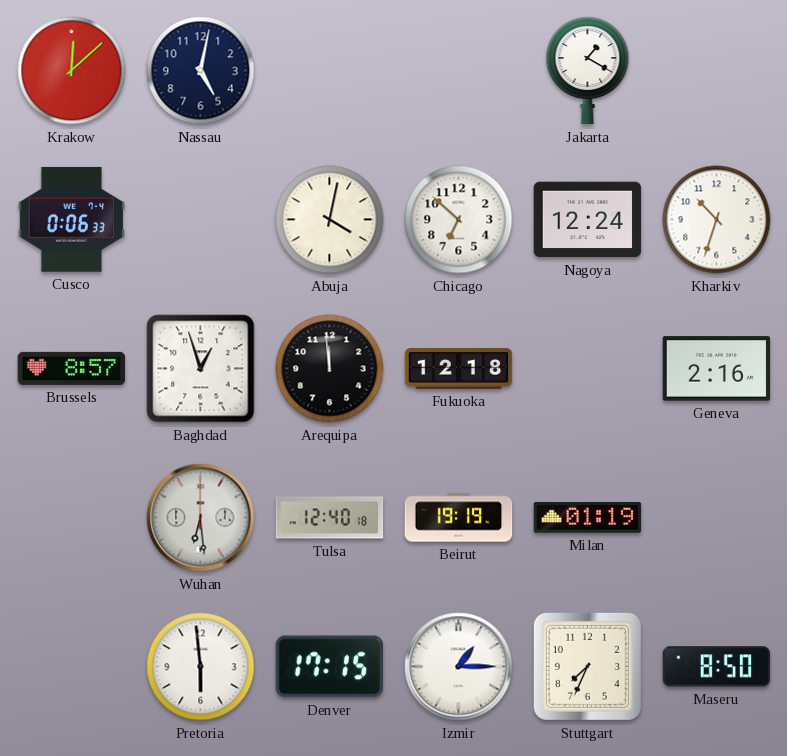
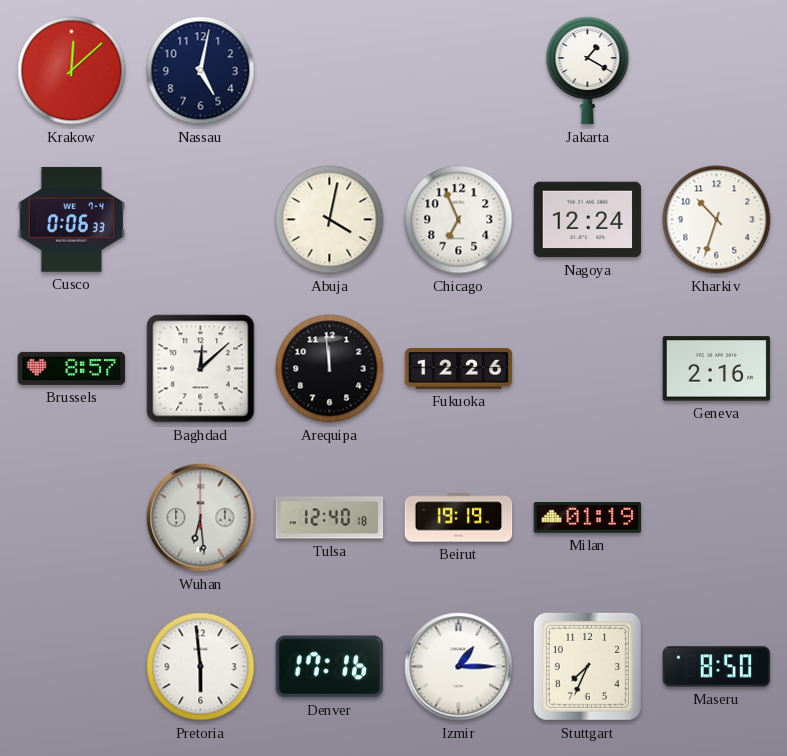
Chicago: 6:52 -> 6:56
Baghdad: 12:57 -> 12:08
Fukuoka: 12:18 -> 12:26
Denver: 17:15 -> 17:16
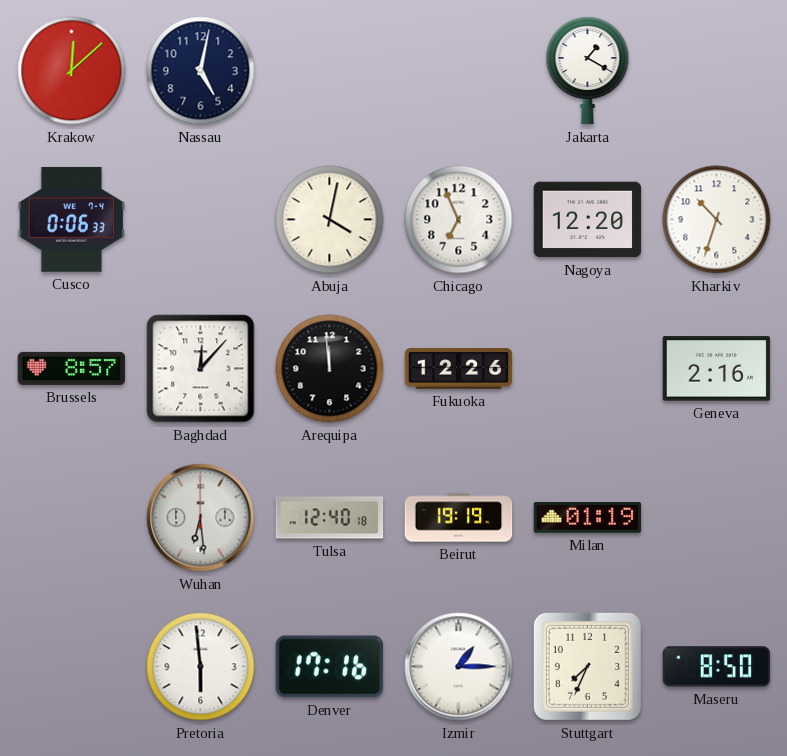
Nagoya: 12:24 -> 12:20
Baghdad: 12:08 -> 12:07
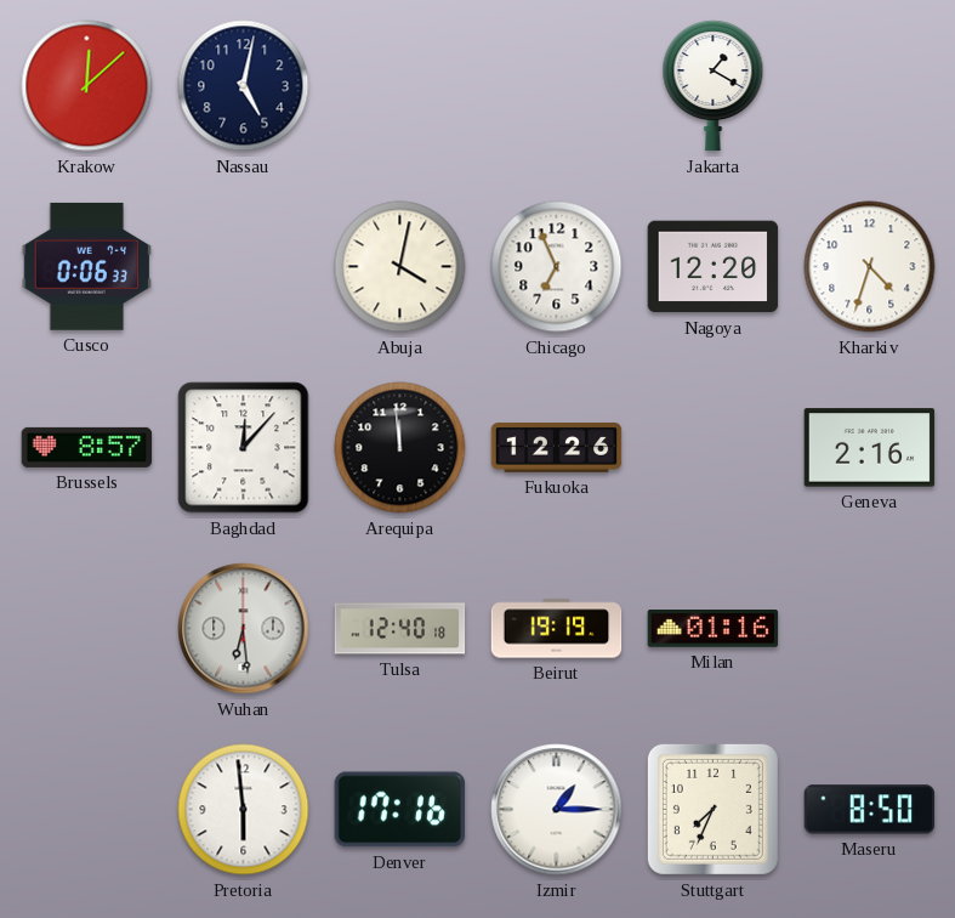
Kharkiv: 10:33 -> 4:33
Milan: 01:19 -> 01:16
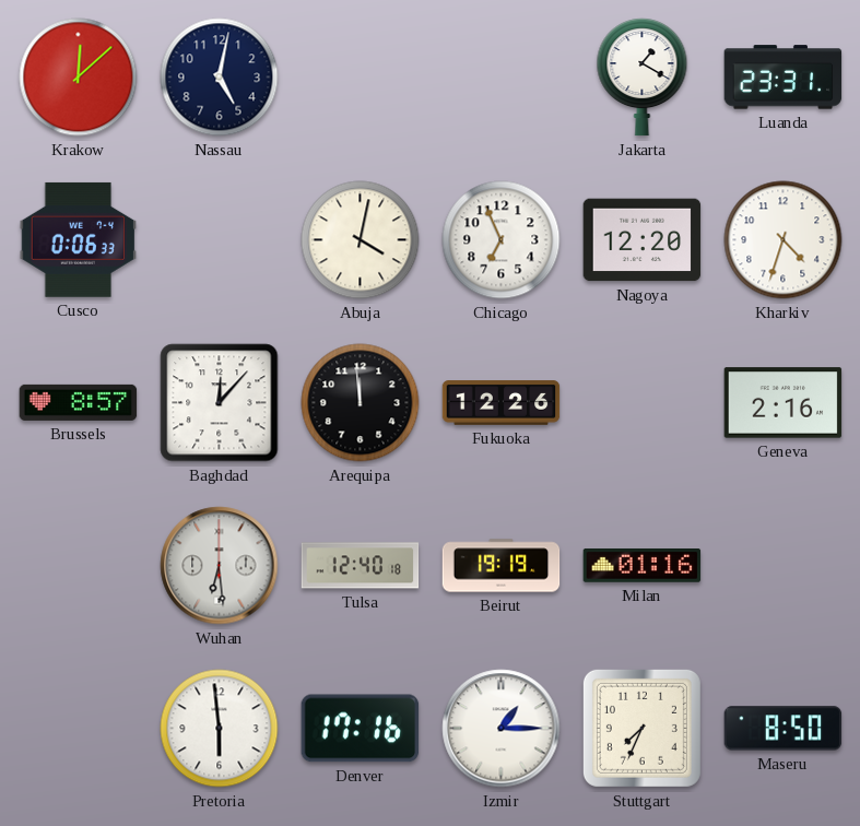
Luanda: none -> 23:31
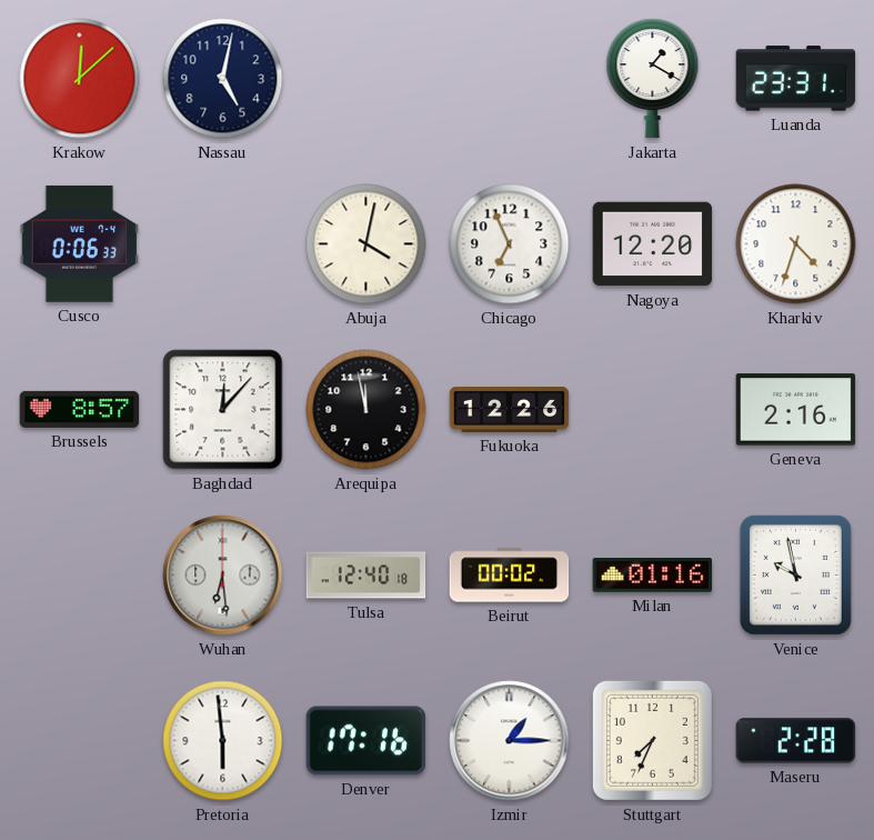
Arequipa: 11:59 -> 11:58
Beirut: 19:19 -> 00:02
Venice: none -> 9:58
Maseru: 8:50 -> 2:28
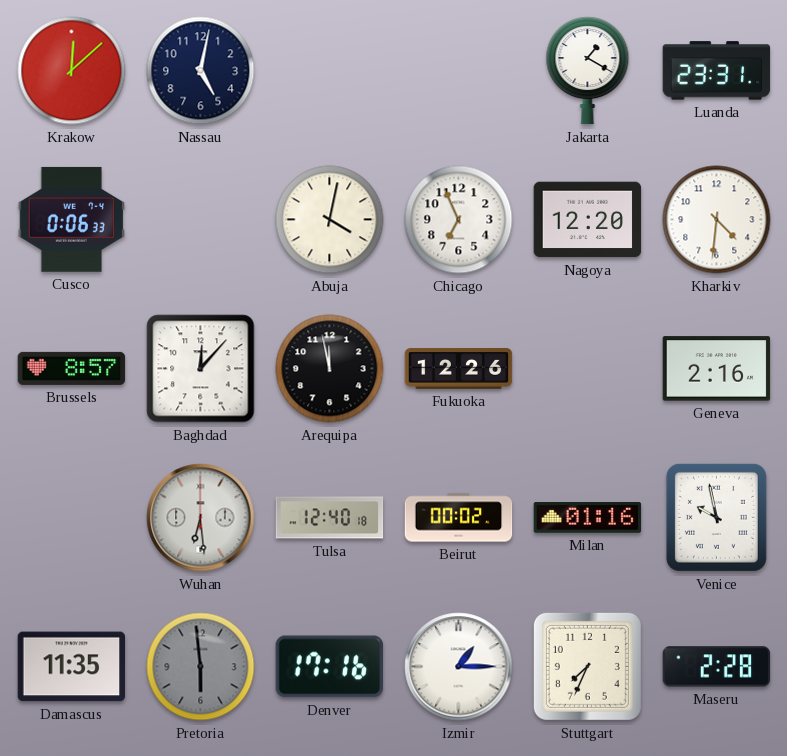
Kharkiv: 4:33 -> 4:31
Damascus: none -> 11:35
Pretoria dial: white -> grey
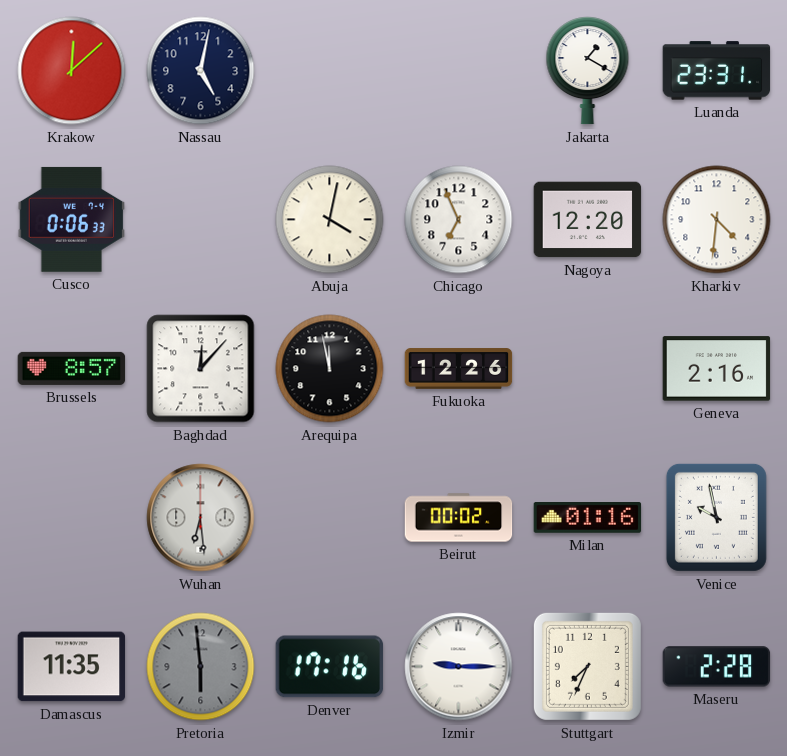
Tulsa: 12:40 -> none
Izmir: 1:15 -> 9:15
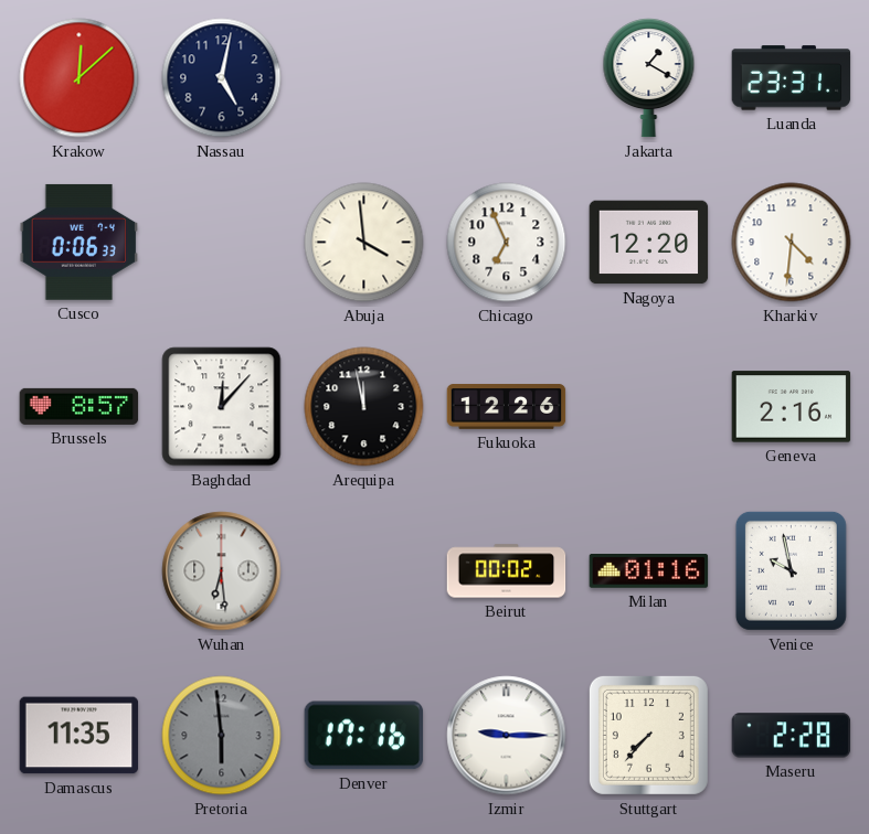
Abuja: 4:02 -> 3:59
Stuttgart: 7:34 -> 7:37
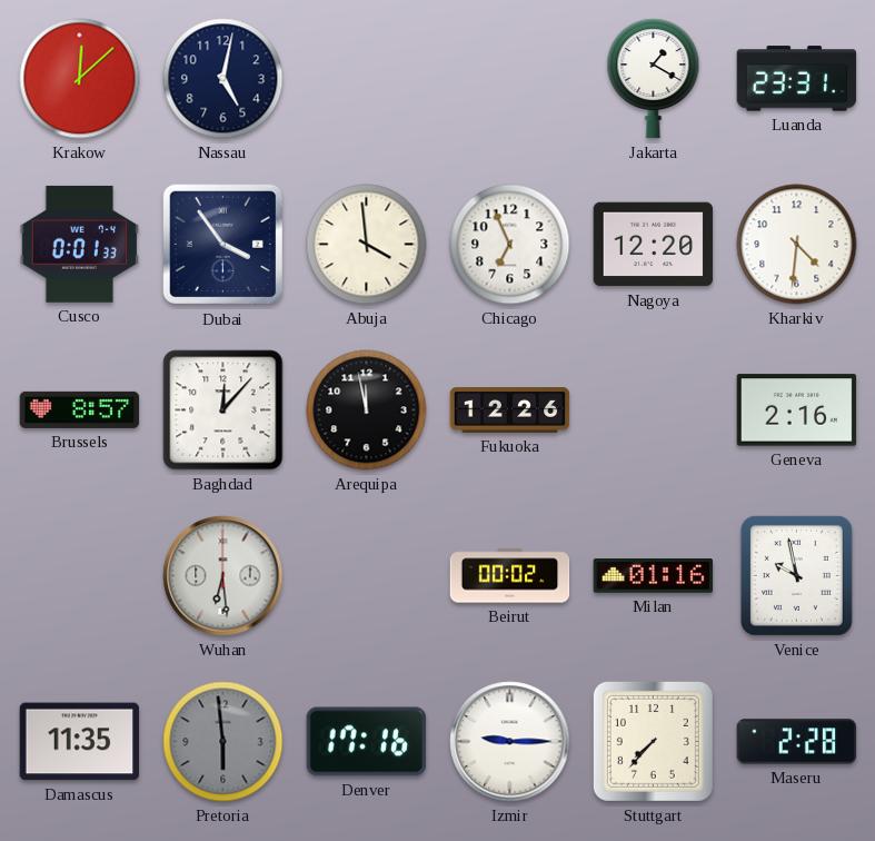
Cusco: 0:06 -> 0:01
Dubai: none -> 3:54
